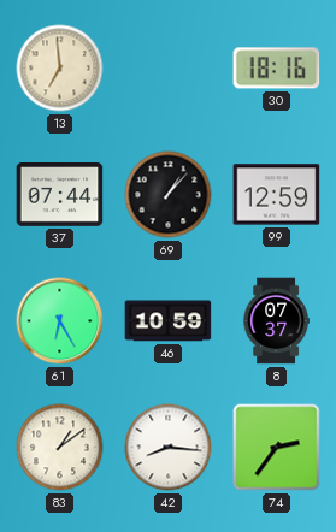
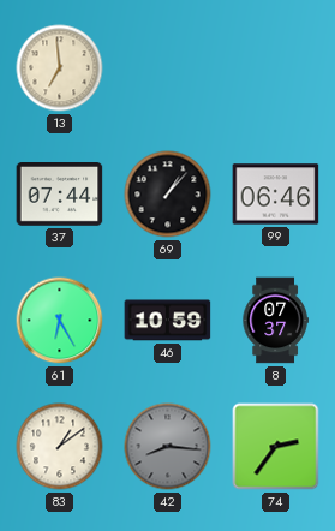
30: 18:16 -> none
99: 12:59 -> 06:46
42 dial: white -> grey
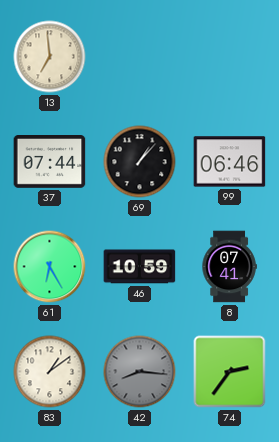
8: 07:37 -> 07:41
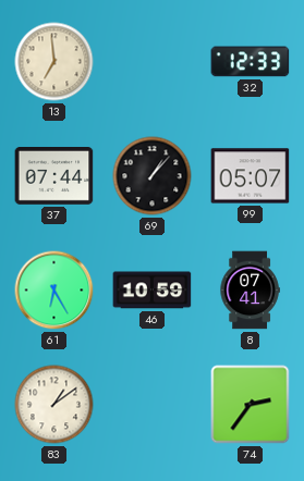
32: none -> 12:33
99: 06:46 -> 05:07
42: 8:16 -> none
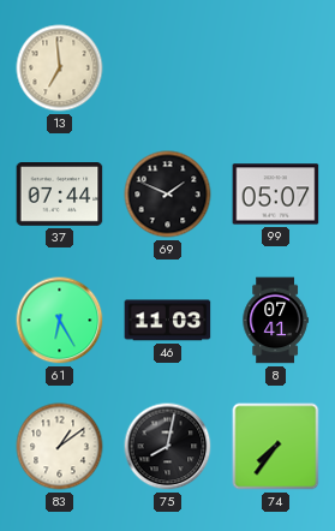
32: 12:33 -> none
69: 1:07 -> 1:49
46: 10:59 -> 11:03
75: none -> 8:02
74: 2:36 -> 7:36
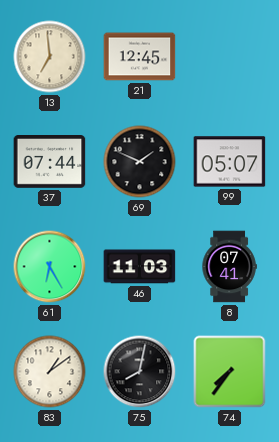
21: none -> 12:45
